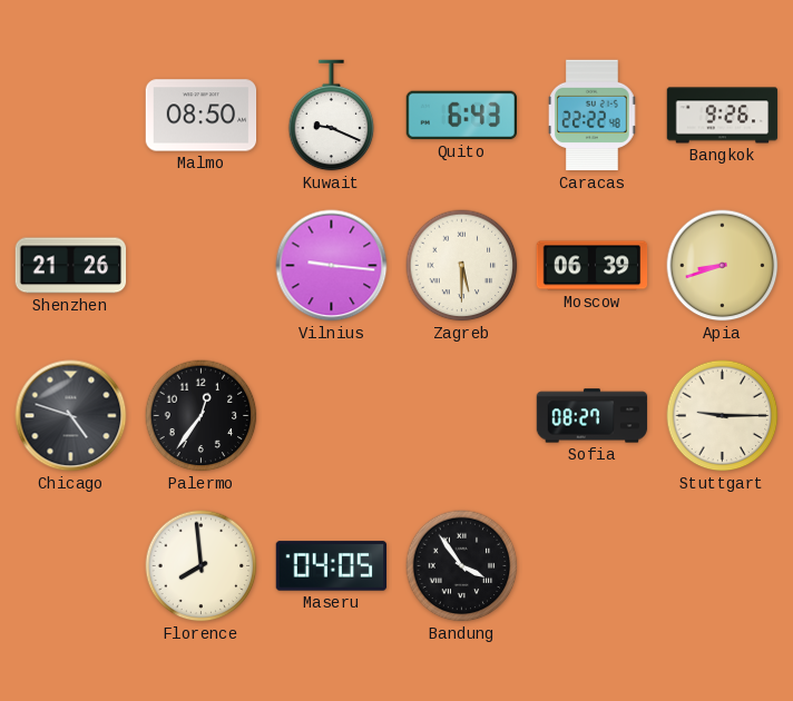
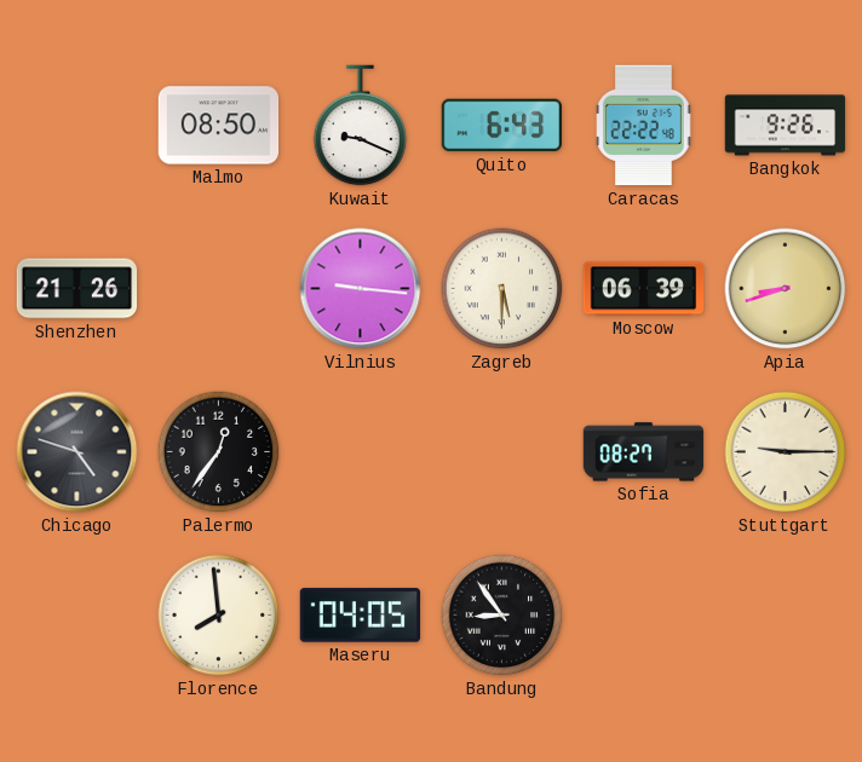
Bandung: 3:54 -> 8:54
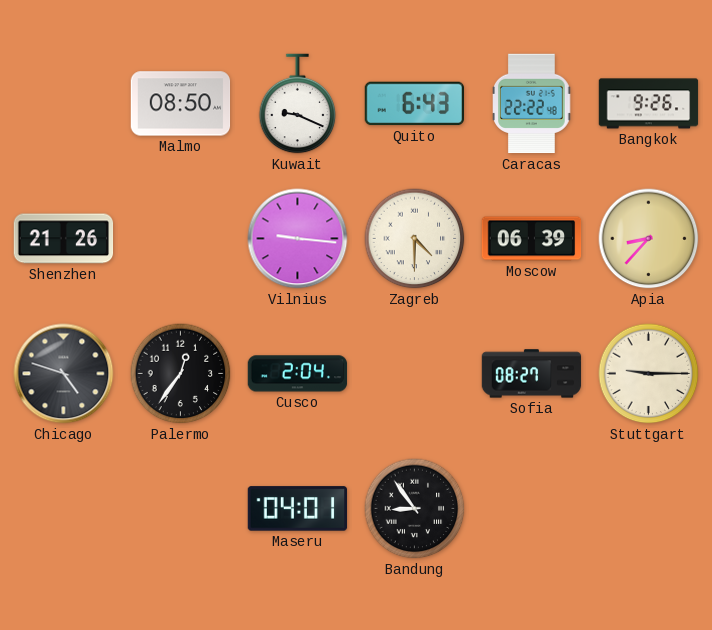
Zagreb: 5:30 -> 4:30
Apia: 8:42 -> 8:37
Cusco: none -> 2:04
Florence: 7:59 -> none
Maseru: 04:05 -> 04:01
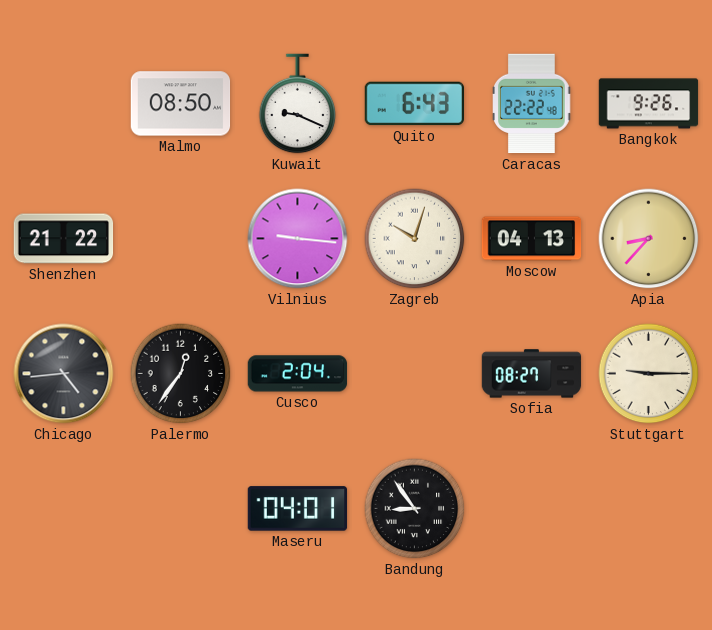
Shenzhen: 21:26 -> 21:22
Zagreb: 4:30 -> 10:03
Moscow: 06:39 -> 04:13
Chicago: 4:48 -> 4:44
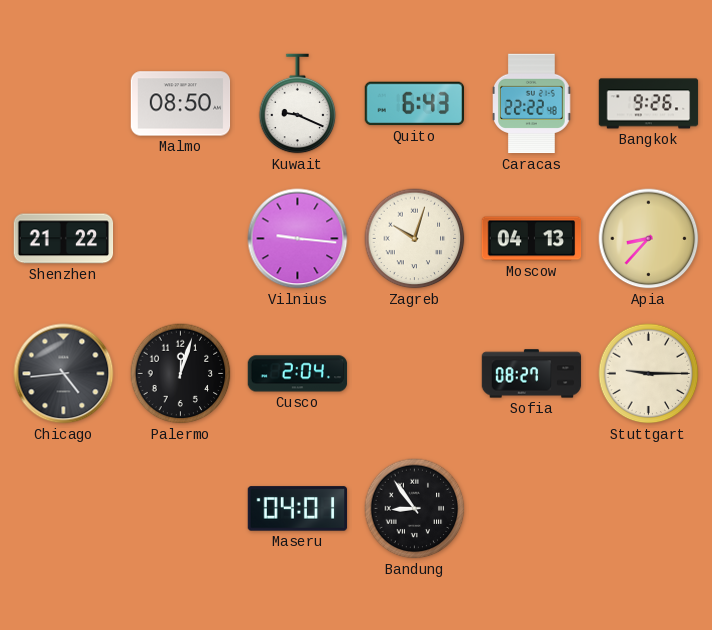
Palermo: 12:36 -> 12:03
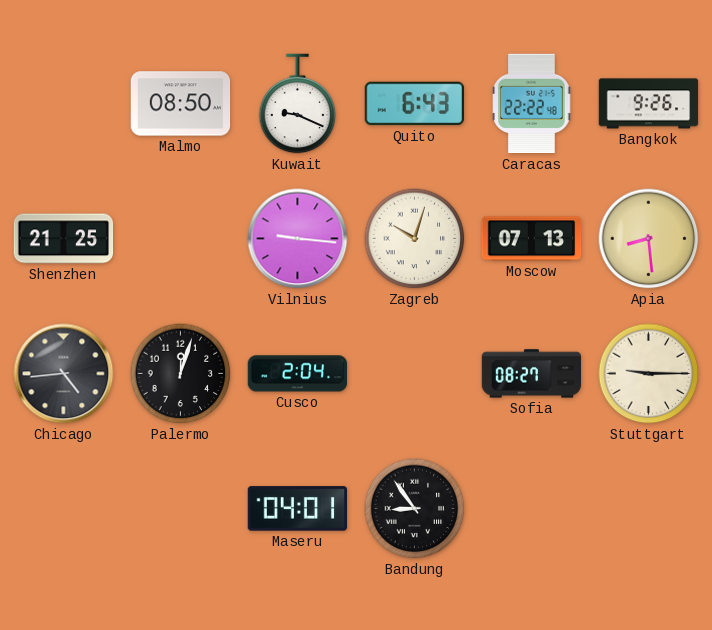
Shenzhen: 21:22 -> 21:25
Moscow: 04:13 -> 07:13
Apia: 8:37 -> 8:29
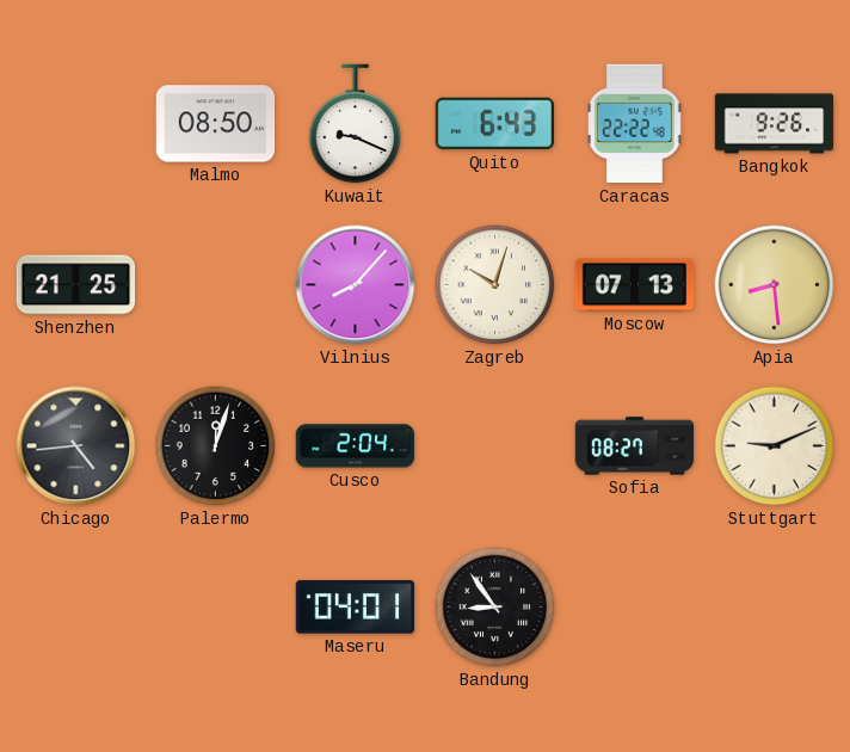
Vilnius: 9:16 -> 8:07
Stuttgart: 9:15 -> 9:11
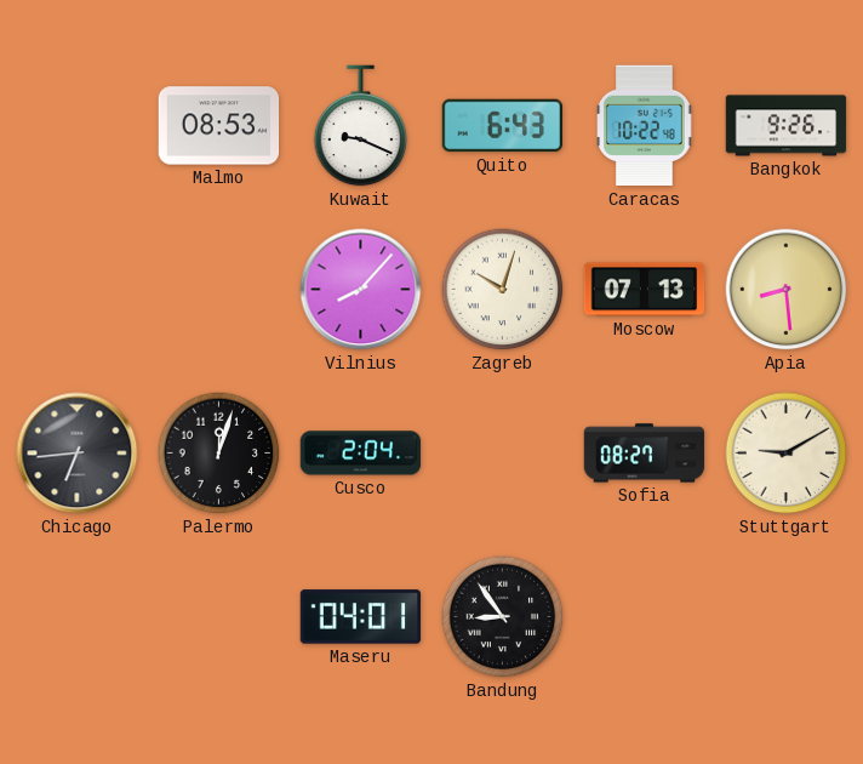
Malmo: 08:50 -> 08:53
Caracas: 22:22 -> 10:22
Shenzhen: 21:25 -> none
Chicago: 4:44 -> 6:44
Stuttgart: 9:11 -> 9:10
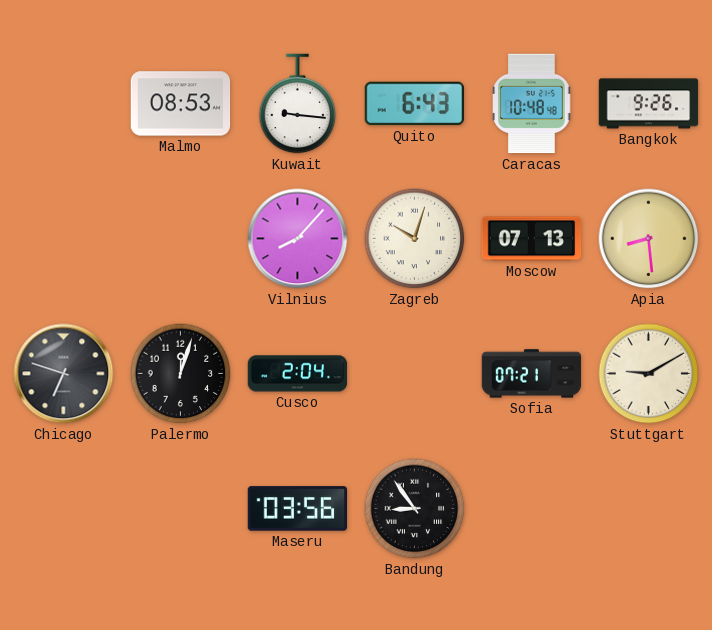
Kuwait: 9:19 -> 9:16
Caracas: 10:22 -> 10:48
Chicago: 6:44 -> 6:48
Sofia: 08:27 -> 07:21
Maseru: 04:01 -> 03:56
